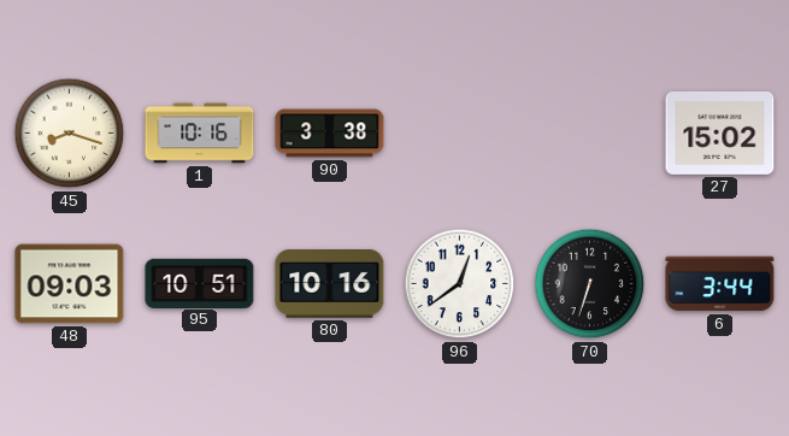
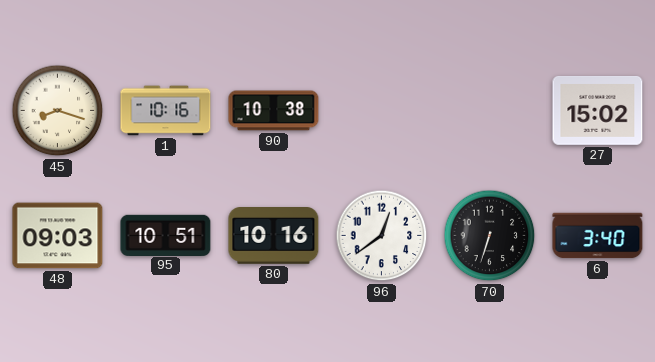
90: 3:38 -> 10:38
6: 3:44 -> 3:40
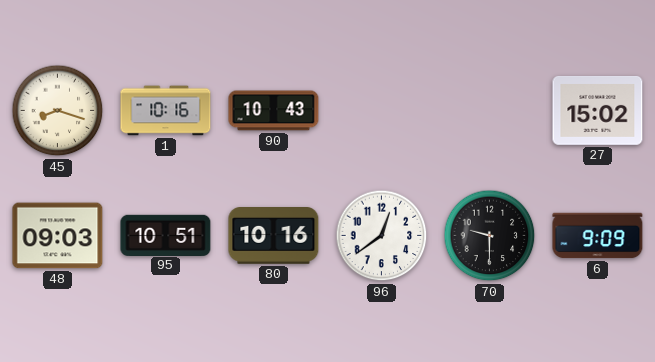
90: 10:38 -> 10:43
70: 6:33 -> 9:30
6: 3:40 -> 9:09
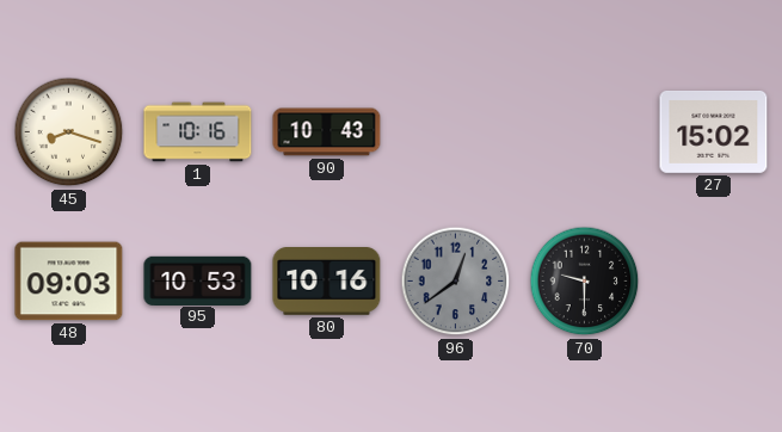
95: 10:51 -> 10:53
96 dial: white -> grey
6: 9:09 -> none
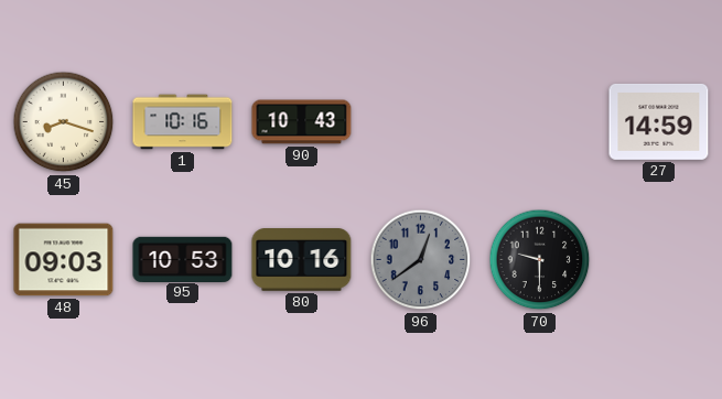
27: 15:02 -> 14:59
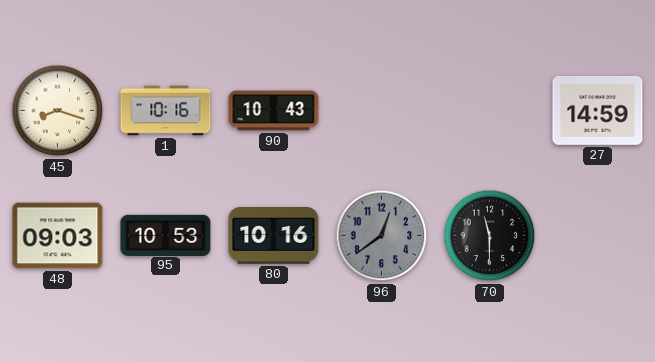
70: 9:30 -> 11:30
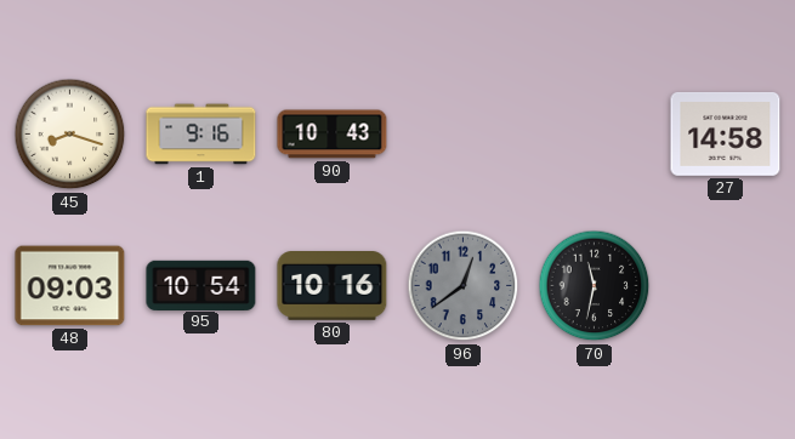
1: 10:16 -> 9:16
27: 14:59 -> 14:58
95: 10:53 -> 10:54
70: 11:30 -> 11:32
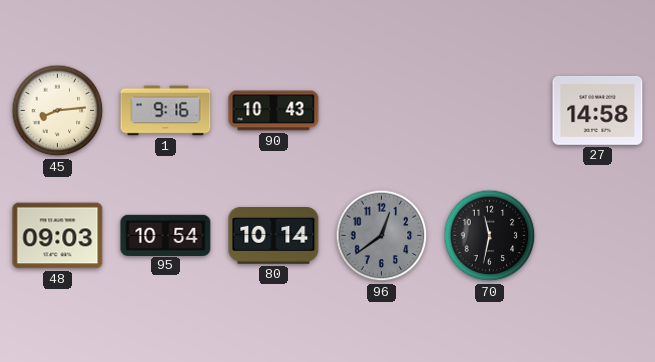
45: 8:18 -> 8:14
80: 10:16 -> 10:14
